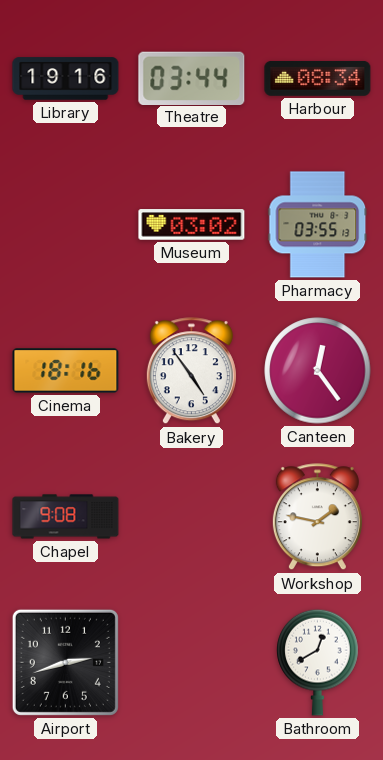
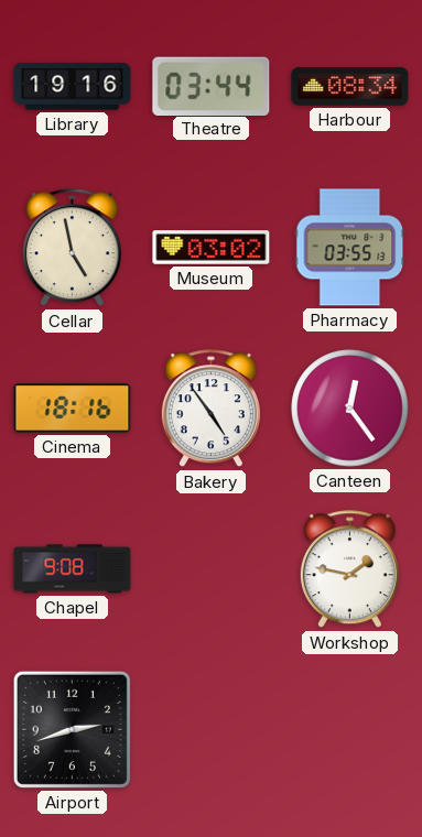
Cellar: none -> 4:58
Bathroom: 12:40 -> none
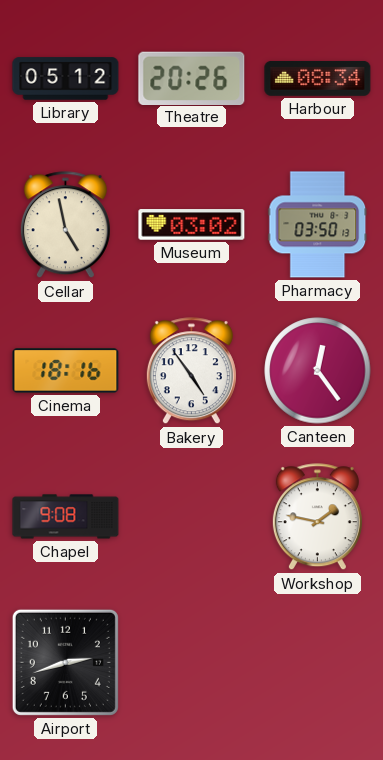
Library: 19:16 -> 05:12
Theatre: 03:44 -> 20:26
Pharmacy: 03:55 -> 03:50
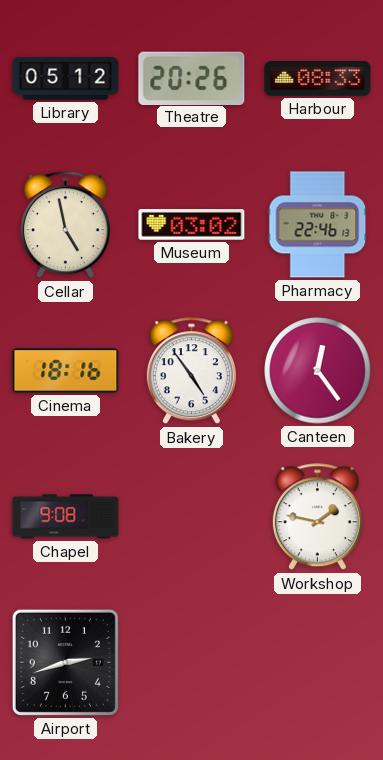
Harbour: 08:34 -> 08:33
Pharmacy: 03:50 -> 22:46
